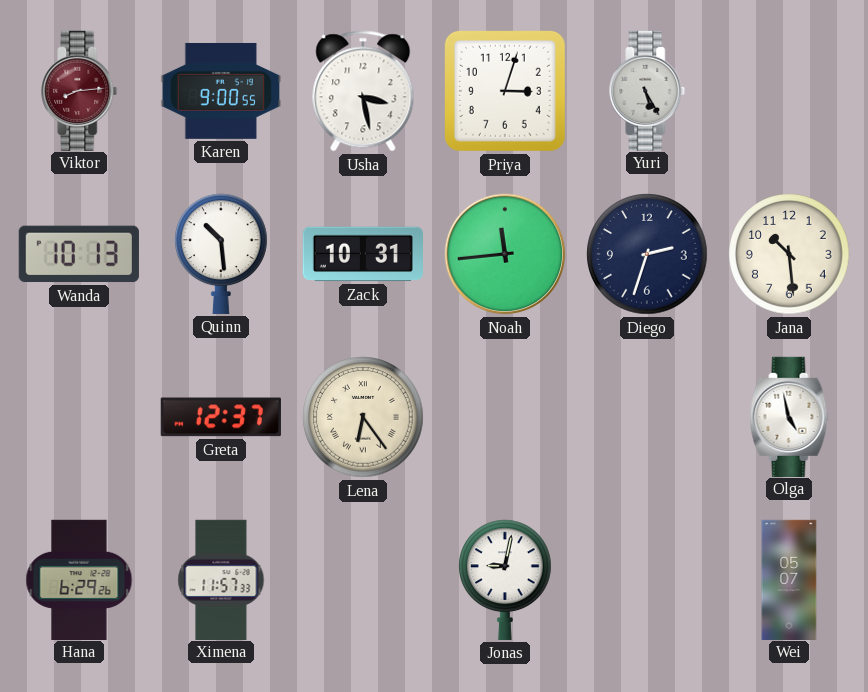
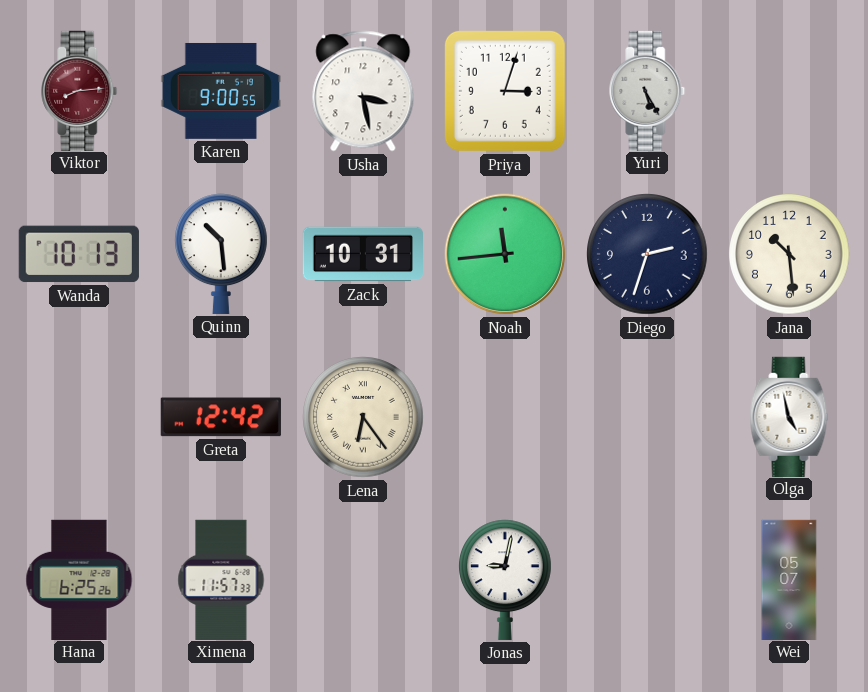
Greta: 12:37 -> 12:42
Hana: 6:29 -> 6:25
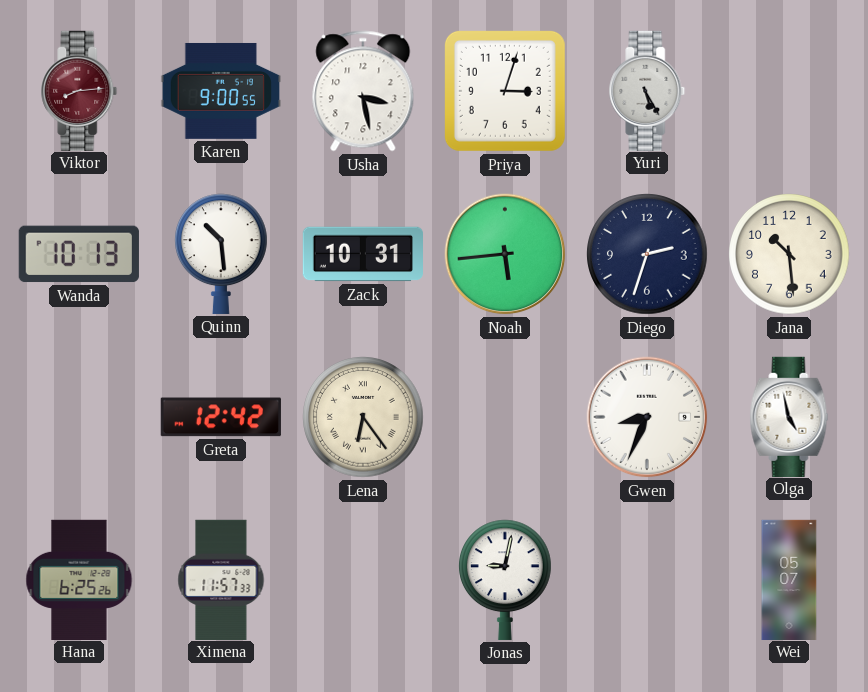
Noah: 11:44 -> 5:44
Gwen: none -> 8:34
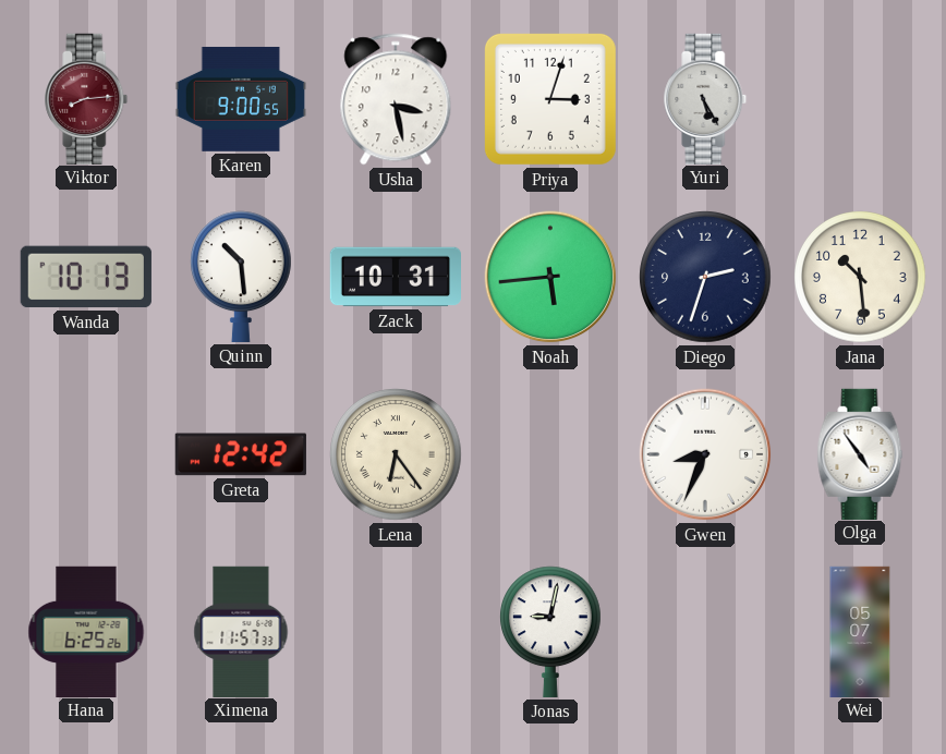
Olga: 4:58 -> 4:54
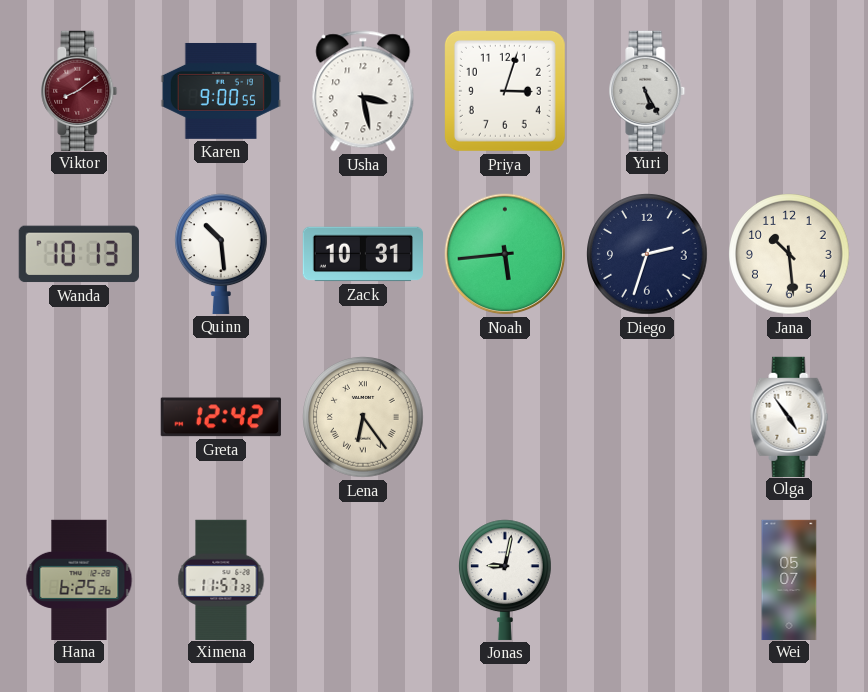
Viktor: 8:14 -> 8:09
Gwen: 8:34 -> none
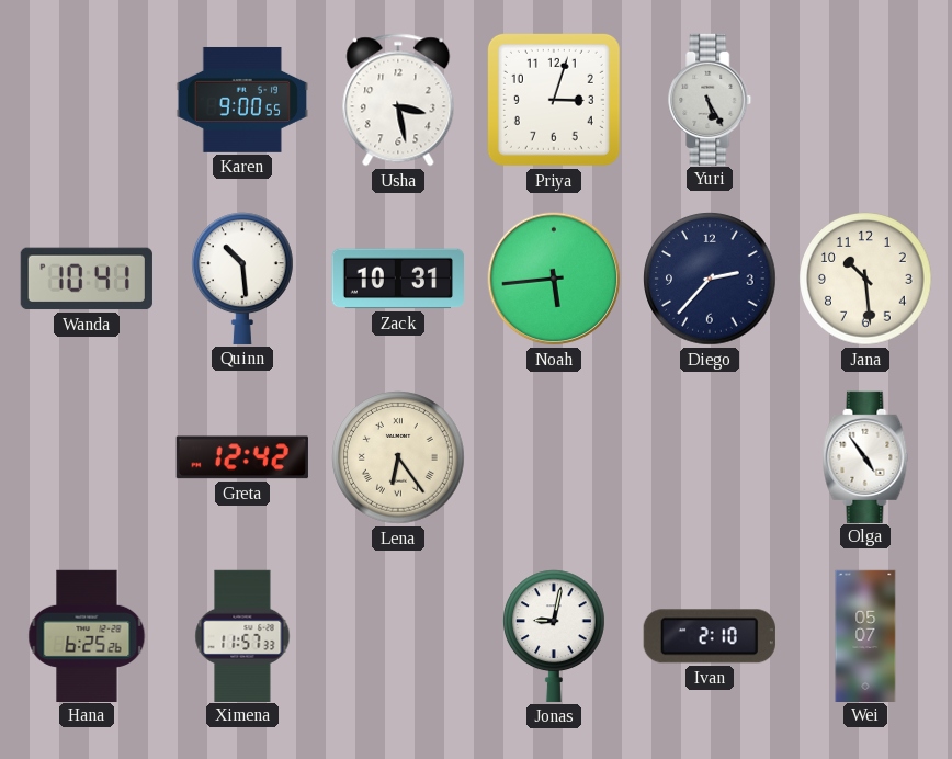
Viktor: 8:09 -> none
Wanda: 10:13 -> 10:41
Diego: 2:33 -> 2:37
Ivan: none -> 2:10
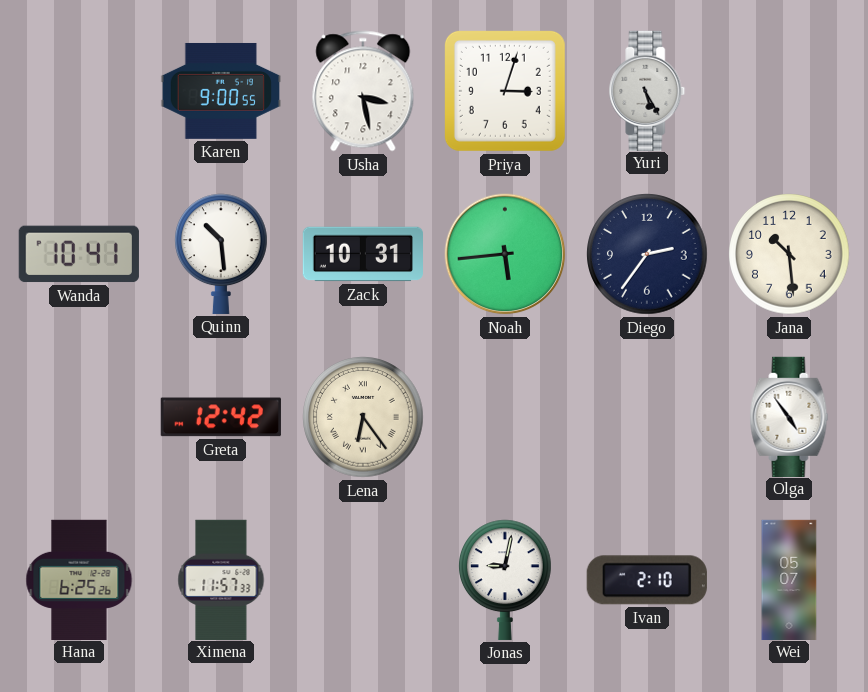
Diego: 2:37 -> 2:36
